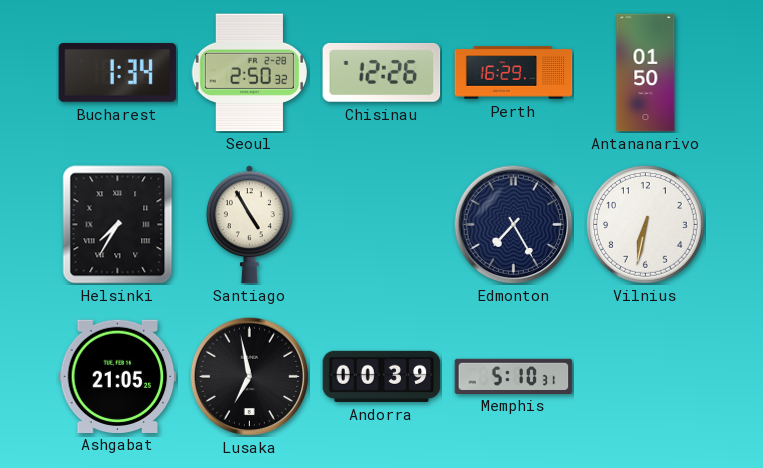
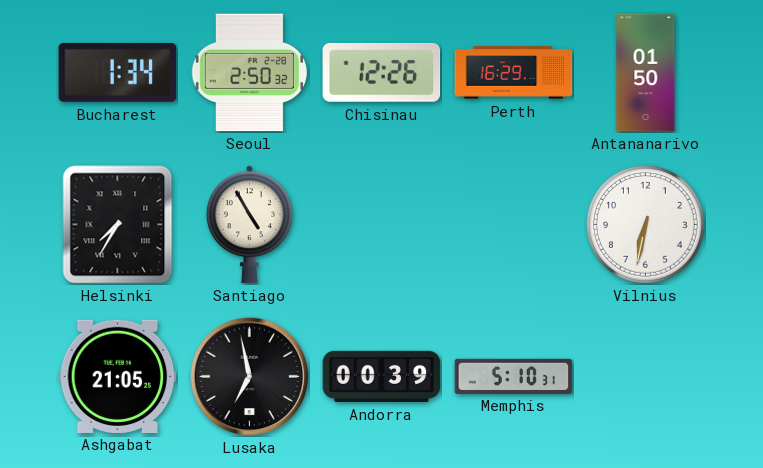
Edmonton: 7:25 -> none
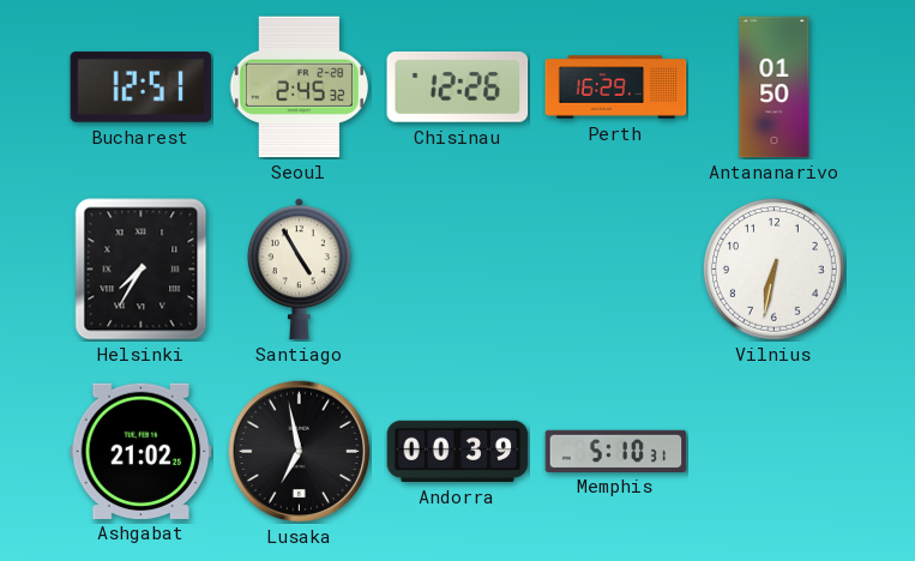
Bucharest: 1:34 -> 12:51
Seoul: 2:50 -> 2:45
Ashgabat: 21:05 -> 21:02
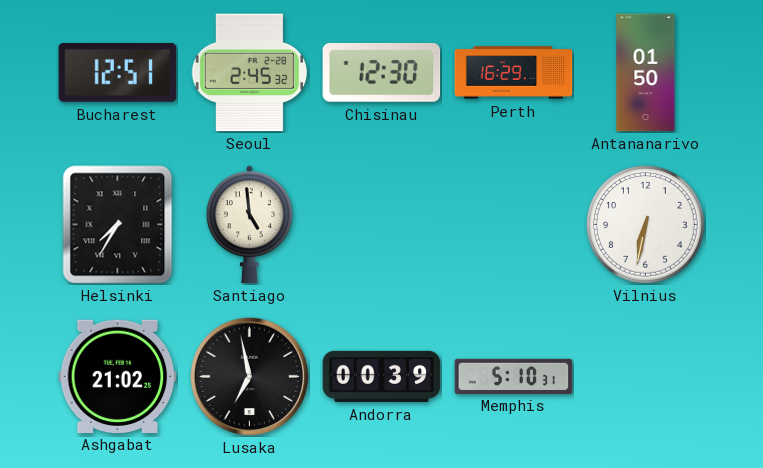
Chisinau: 12:26 -> 12:30
Santiago: 4:55 -> 4:59
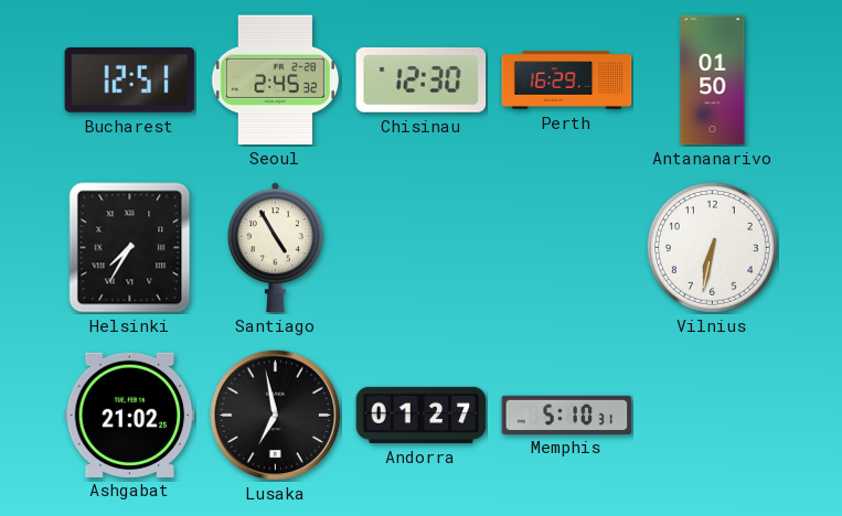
Santiago: 4:59 -> 4:55
Andorra: 00:39 -> 01:27
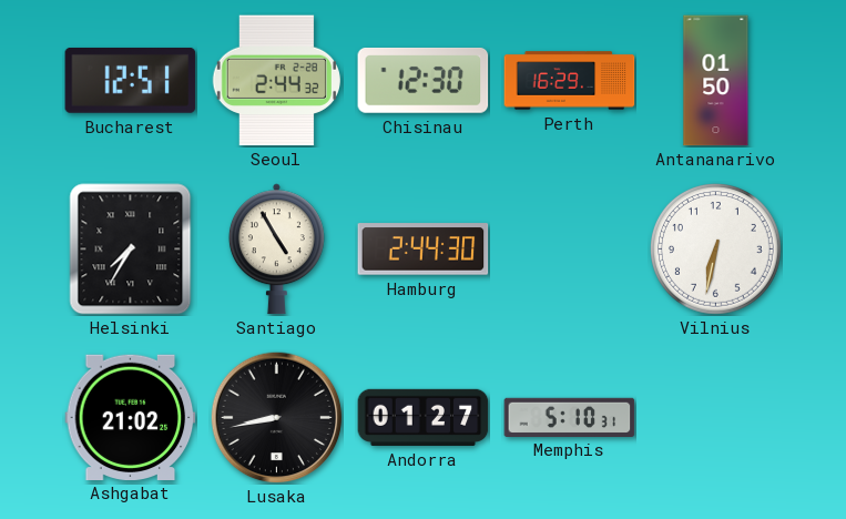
Seoul: 2:45 -> 2:44
Hamburg: none -> 2:44
Lusaka: 6:58 -> 8:43
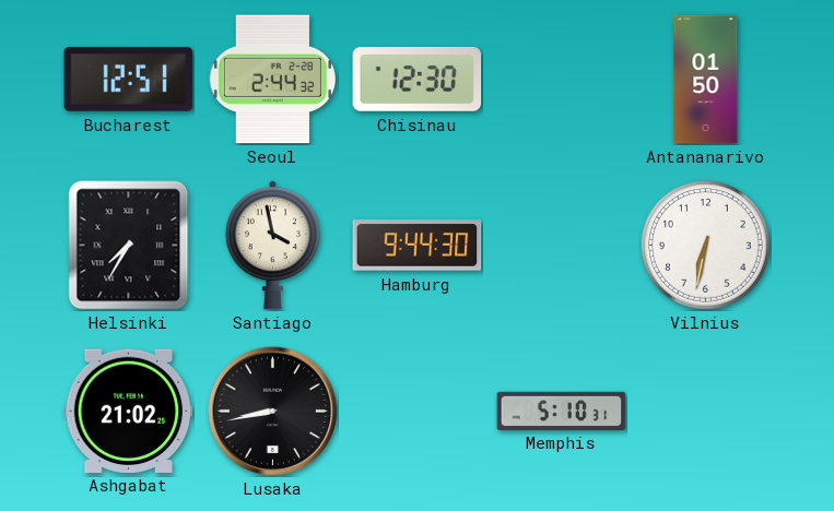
Perth: 16:29 -> none
Santiago: 4:55 -> 3:58
Hamburg: 2:44 -> 9:44
Andorra: 01:27 -> none
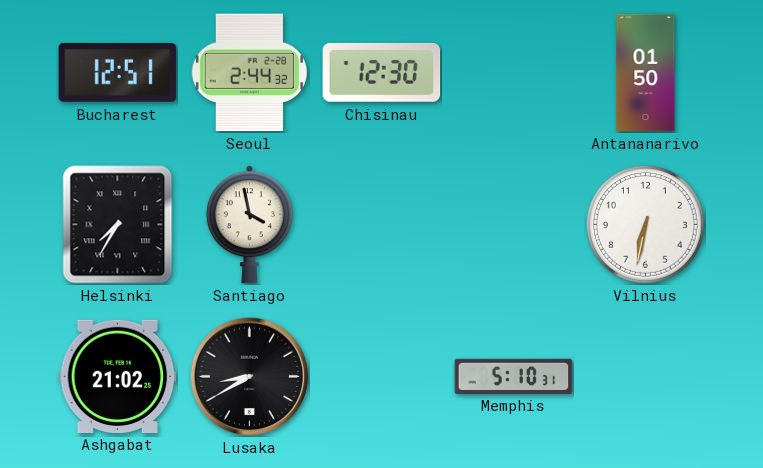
Hamburg: 9:44 -> none
Lusaka: 8:43 -> 8:40
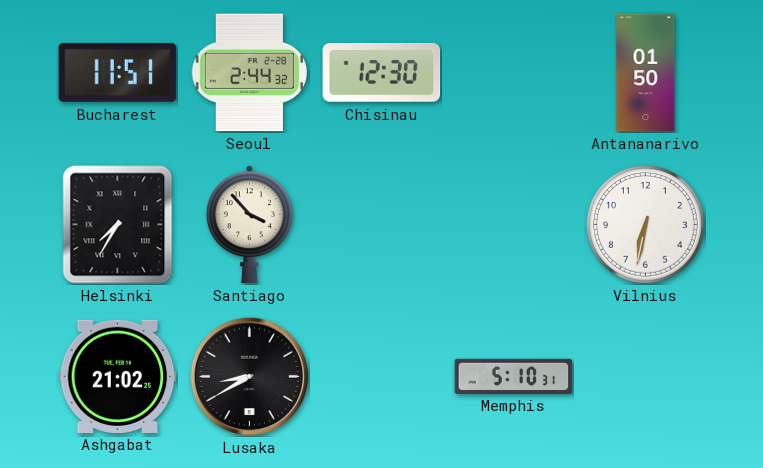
Bucharest: 12:51 -> 11:51
Santiago: 3:58 -> 3:53
